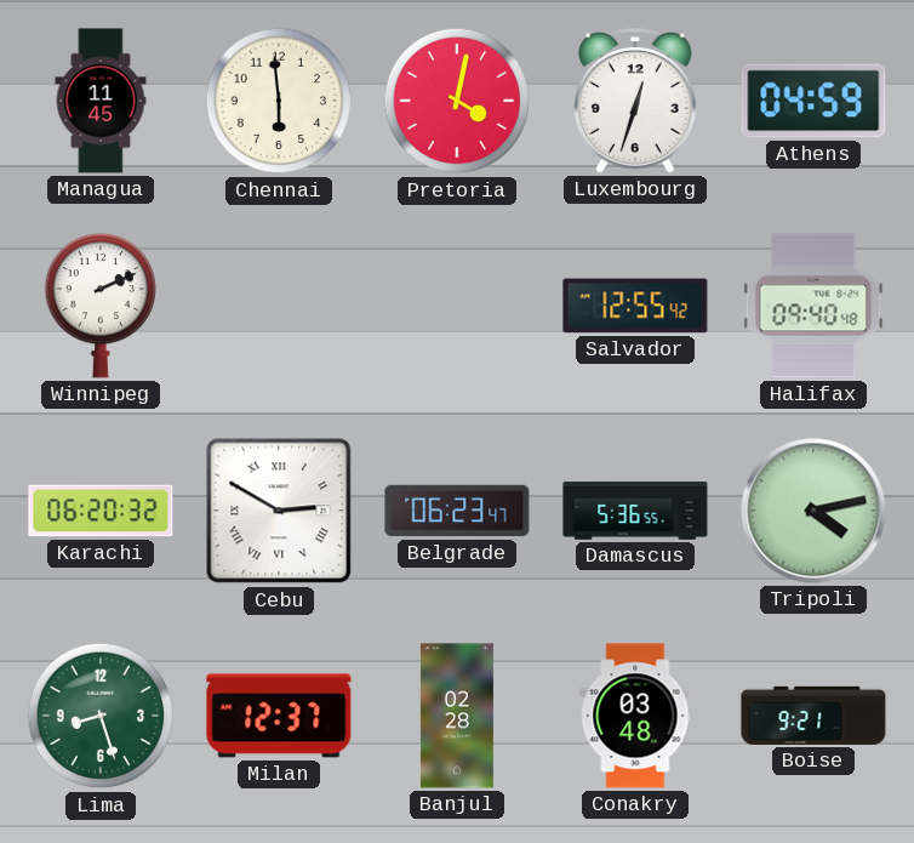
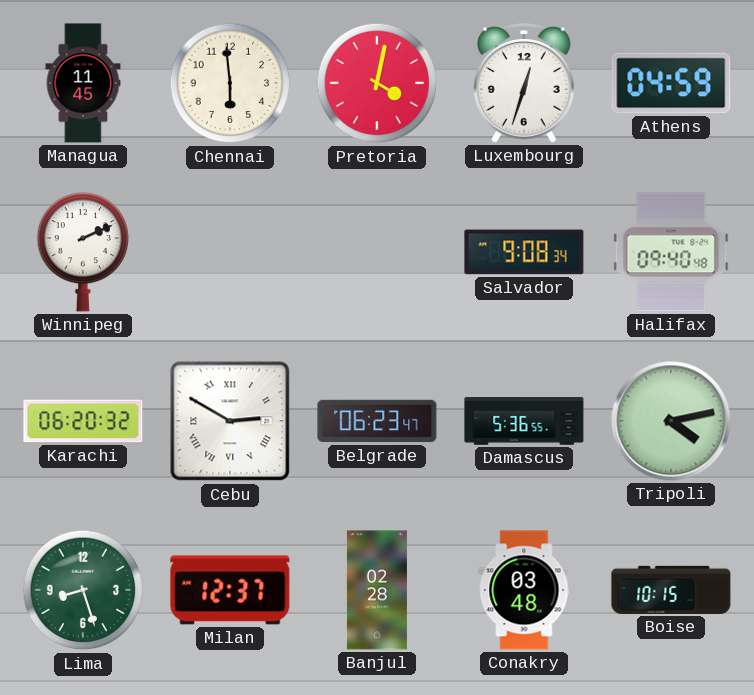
Salvador: 12:55 -> 9:08
Boise: 9:21 -> 10:15
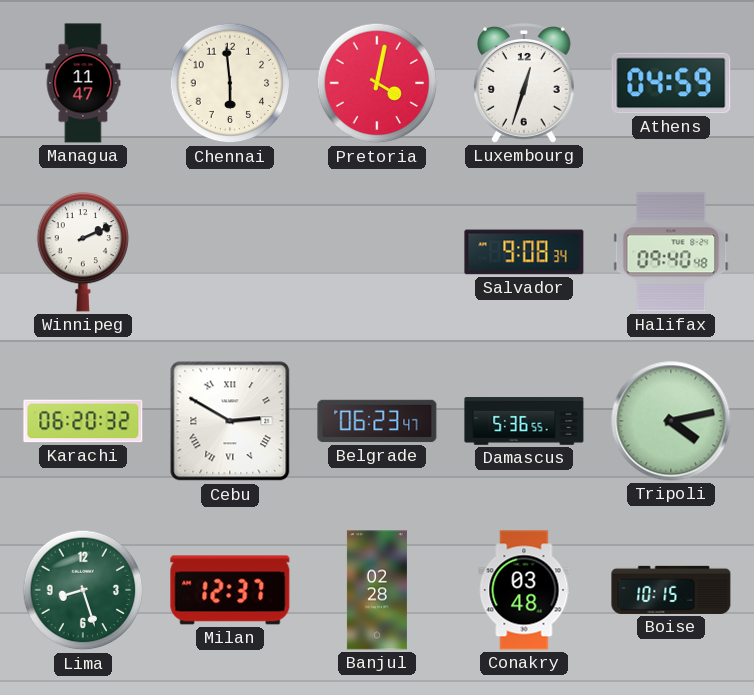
Managua: 11:45 -> 11:47
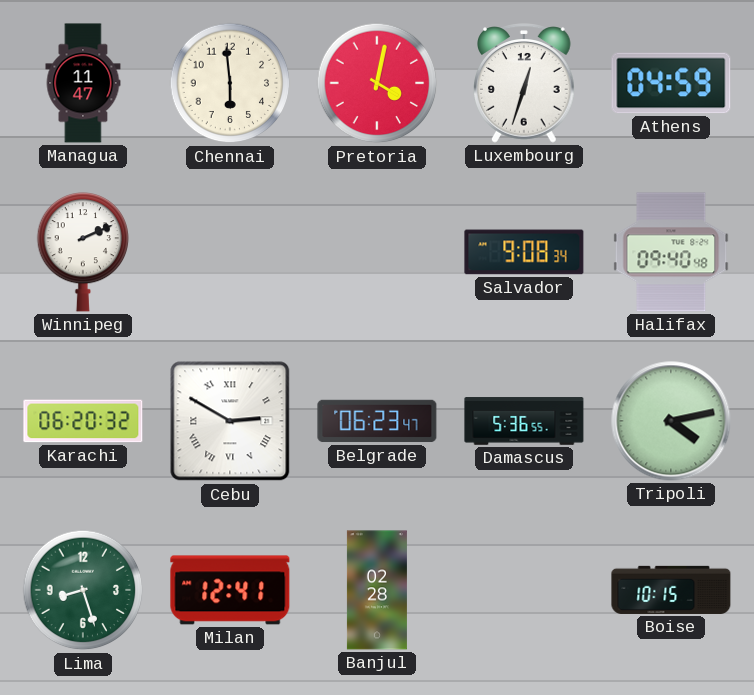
Milan: 12:37 -> 12:41
Conakry: 03:48 -> none
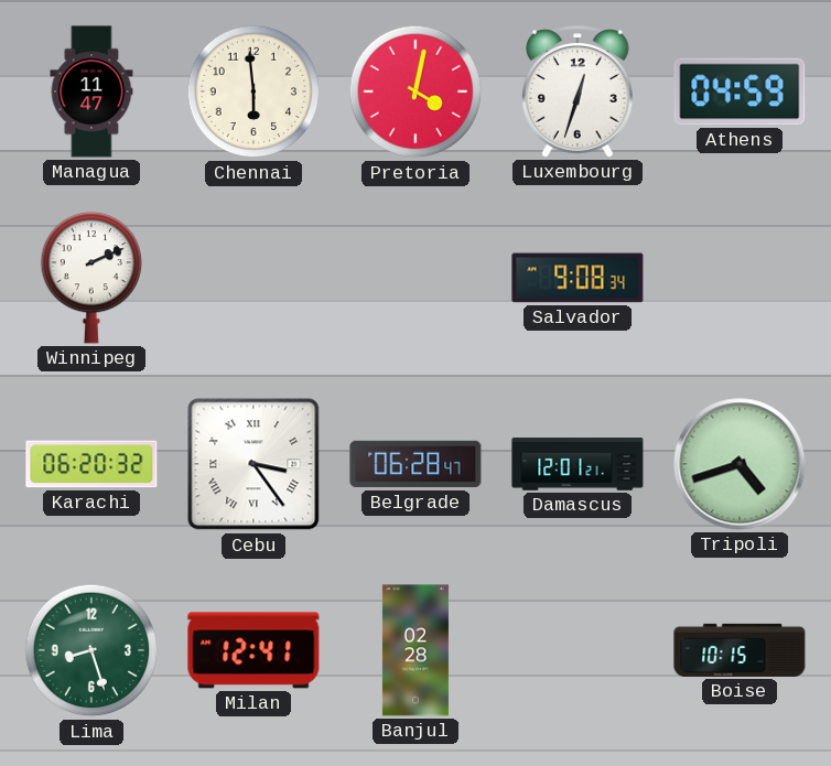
Halifax: 09:40 -> none
Cebu: 2:50 -> 3:24
Belgrade: 06:23 -> 06:28
Damascus: 5:36 -> 12:01
Tripoli: 4:13 -> 4:42
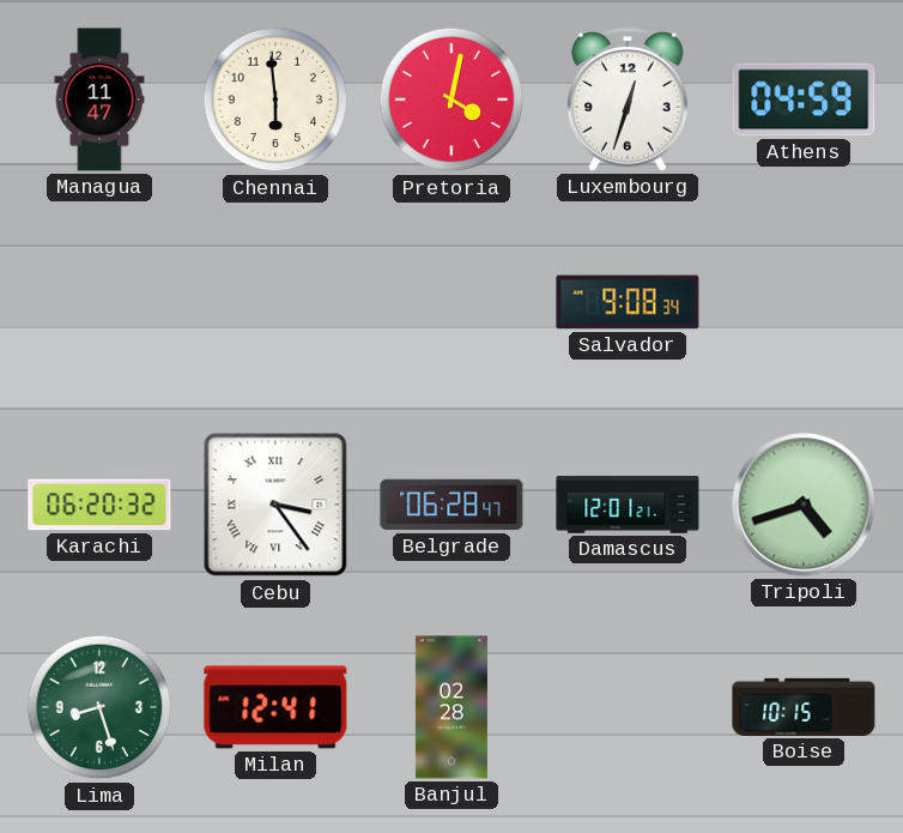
Winnipeg: 2:11 -> none
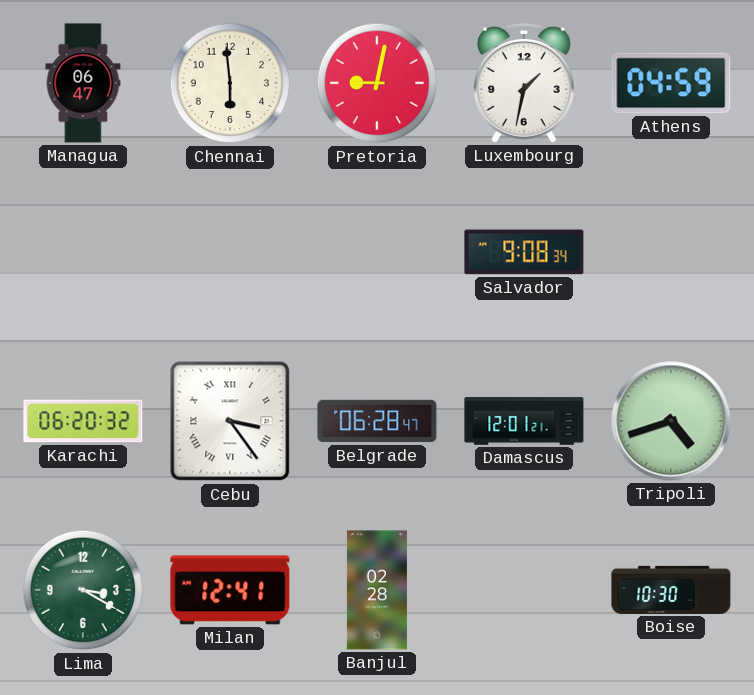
Managua: 11:47 -> 06:47
Pretoria: 4:02 -> 9:02
Luxembourg: 12:33 -> 1:32
Lima: 8:27 -> 3:20
Boise: 10:15 -> 10:30
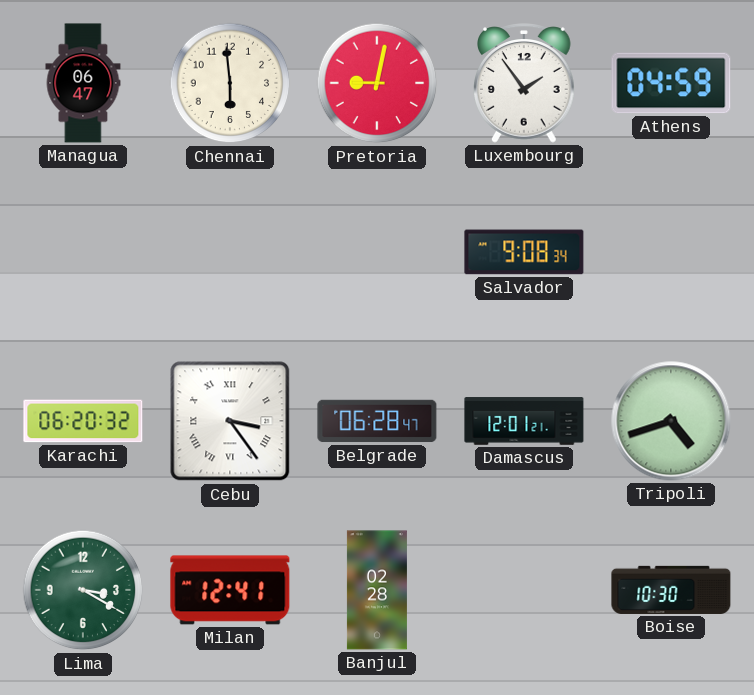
Luxembourg: 1:32 -> 1:54
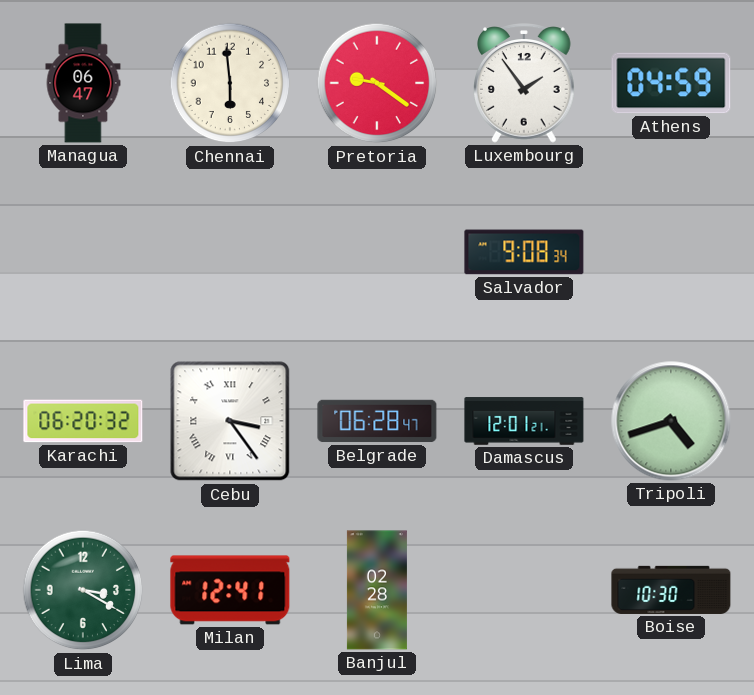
Pretoria: 9:02 -> 9:21
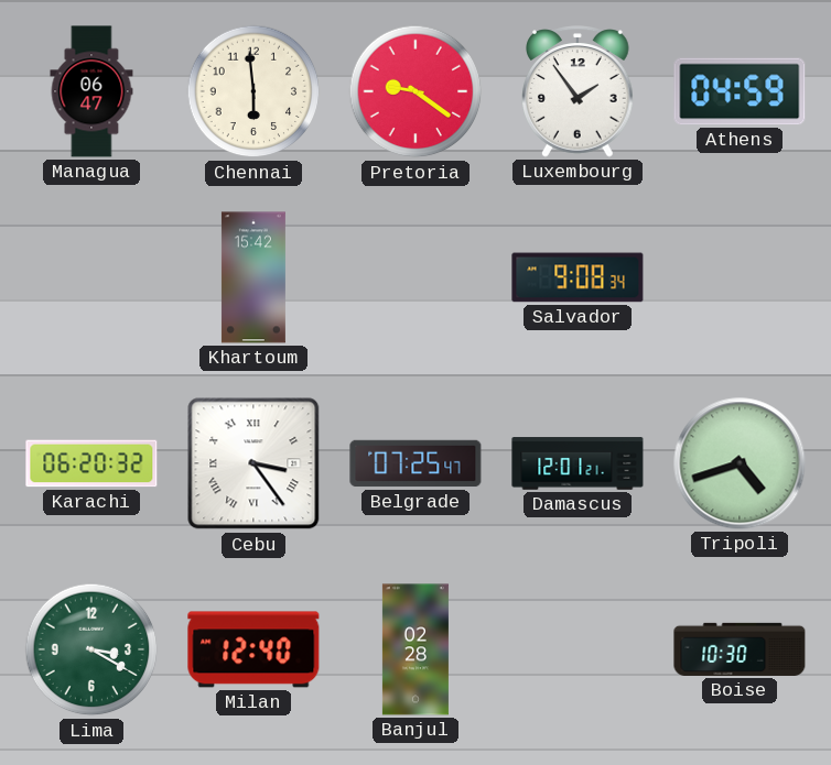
Khartoum: none -> 15:42
Belgrade: 06:28 -> 07:25
Milan: 12:41 -> 12:40
